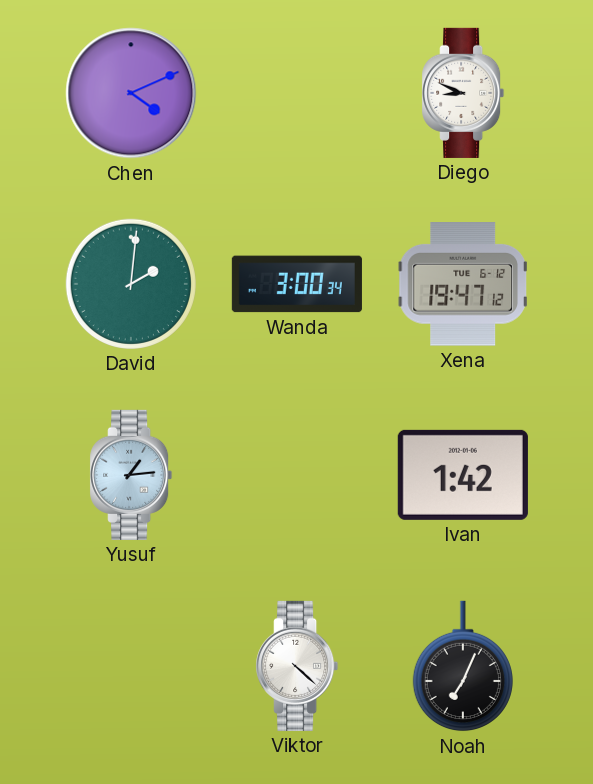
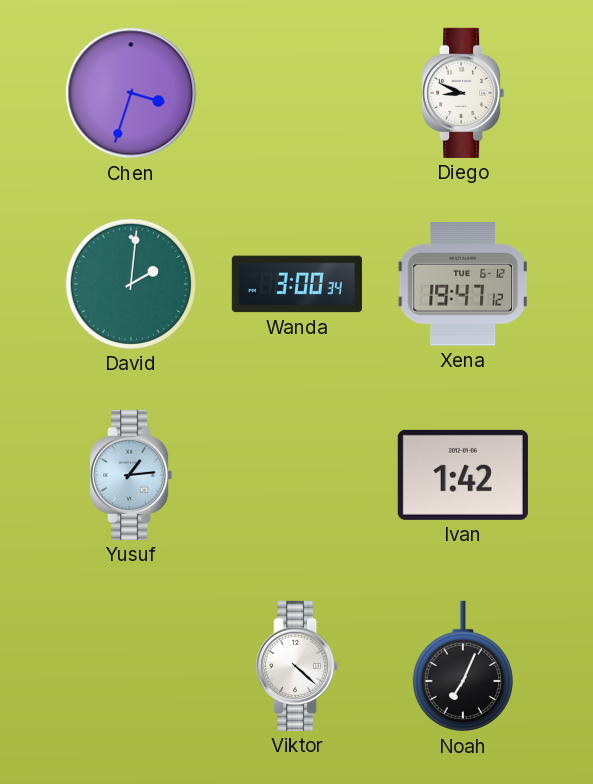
Chen: 4:11 -> 3:33
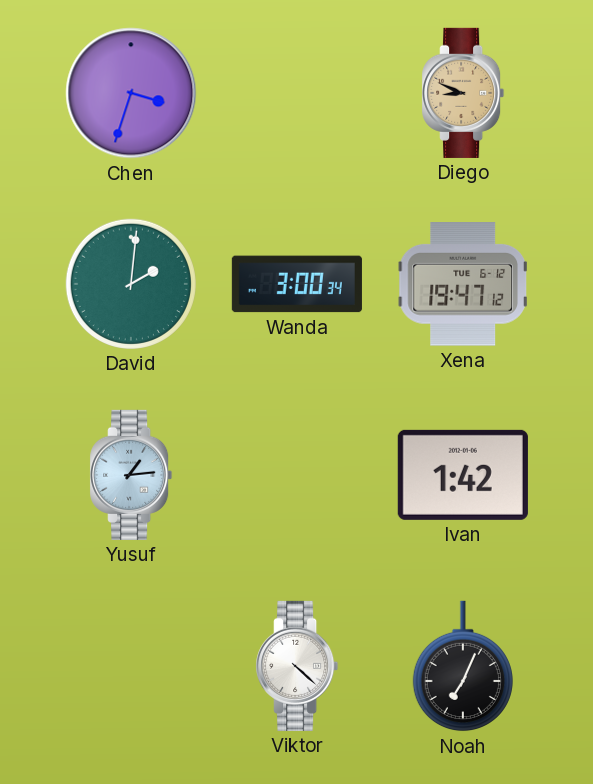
Diego dial: white -> champagne
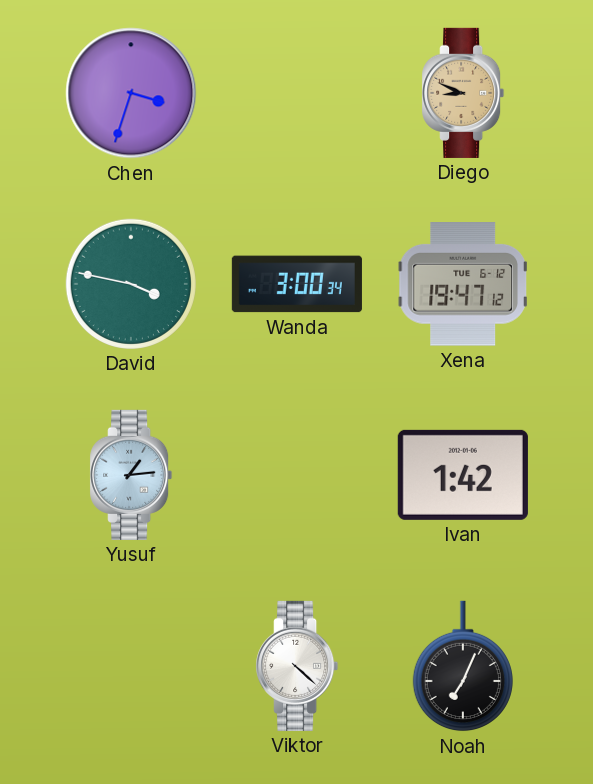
David: 2:01 -> 3:47
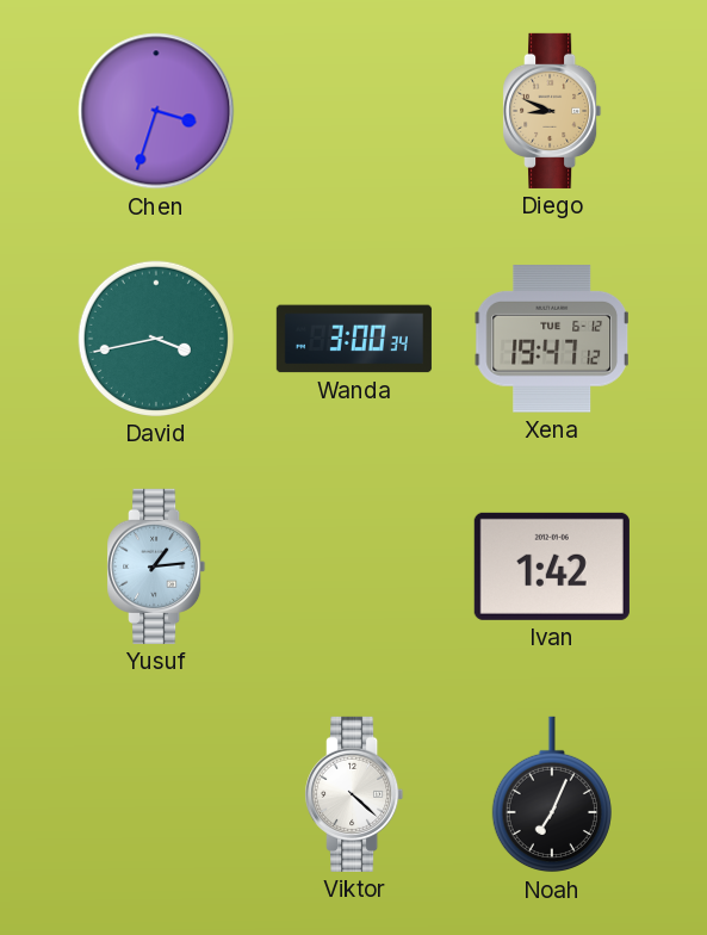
David: 3:47 -> 3:43
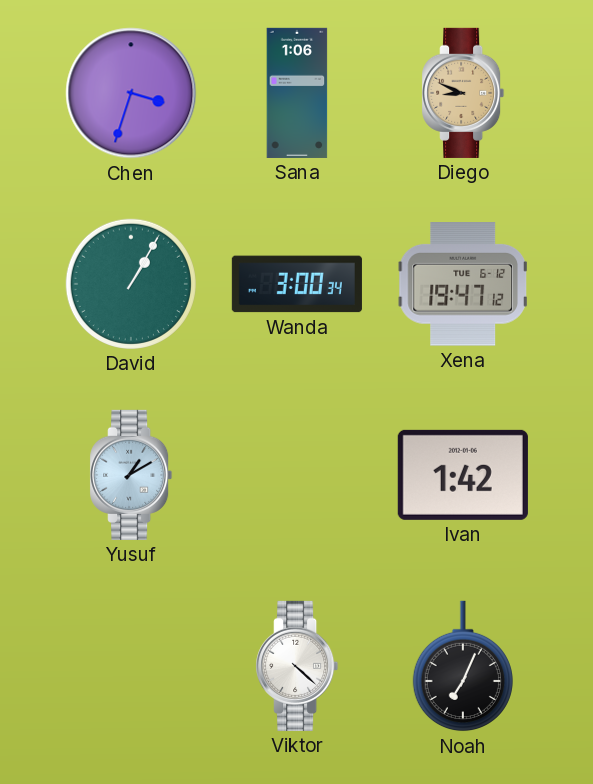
Sana: none -> 1:06
David: 3:43 -> 1:05
Yusuf: 1:14 -> 1:10
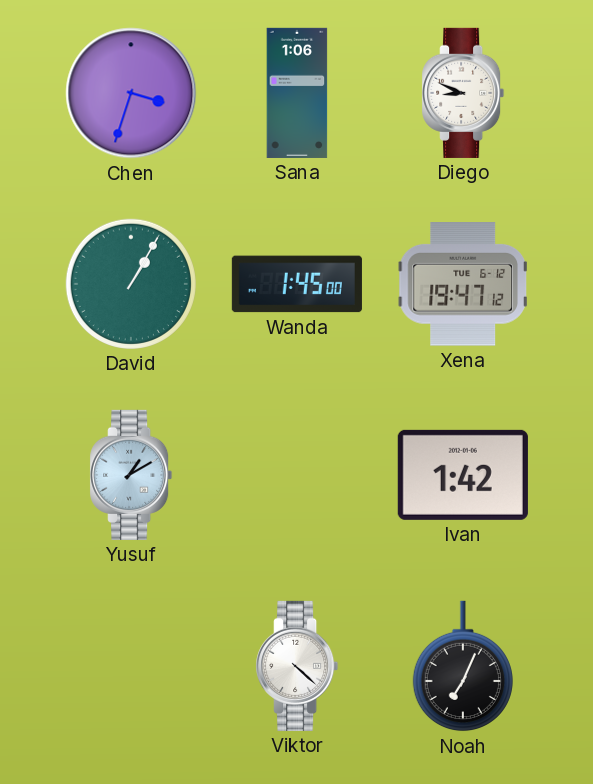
Diego dial: champagne -> white
Wanda: 3:00 -> 1:45
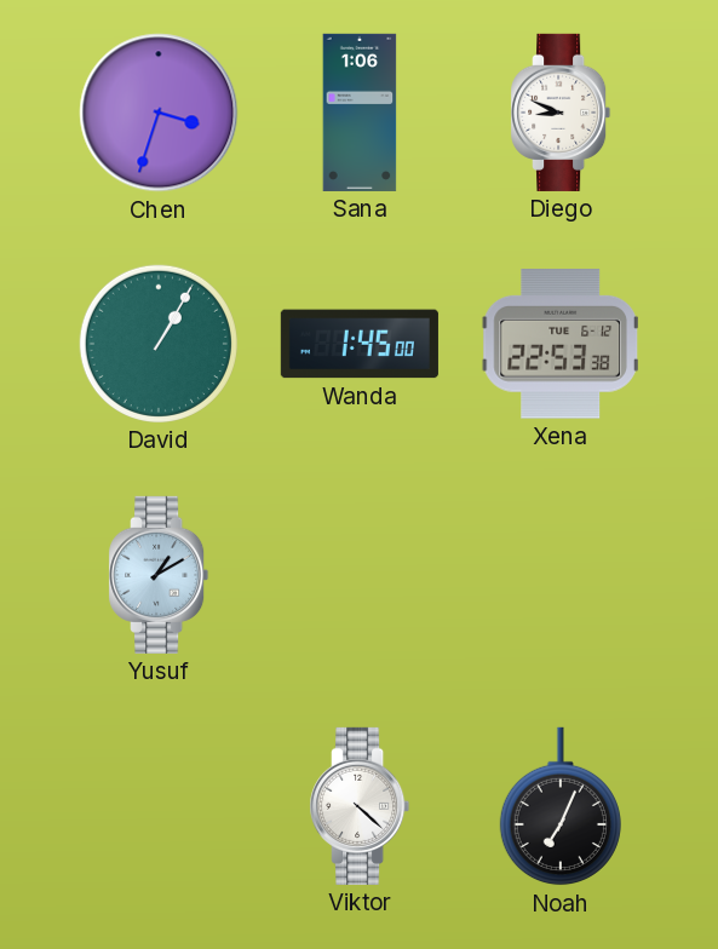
Xena: 19:47 -> 22:53
Ivan: 1:42 -> none
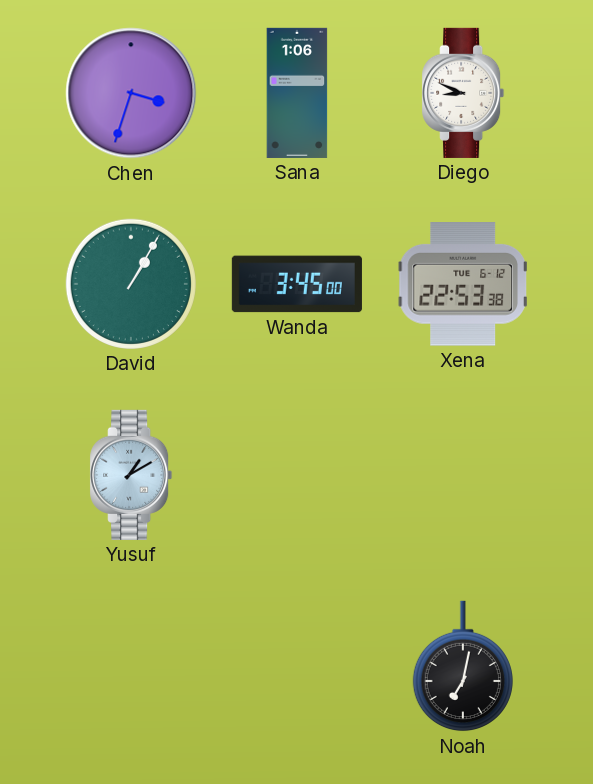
Wanda: 1:45 -> 3:45
Viktor: 4:22 -> none
Noah: 7:04 -> 7:02
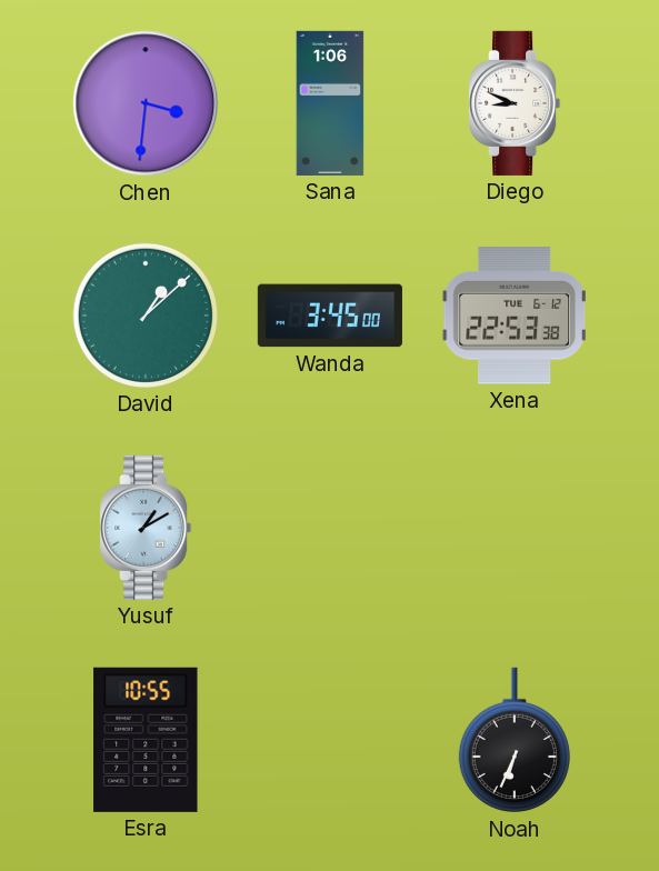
Chen: 3:33 -> 3:31
David: 1:05 -> 1:08
Esra: none -> 10:55
Noah: 7:02 -> 6:34
